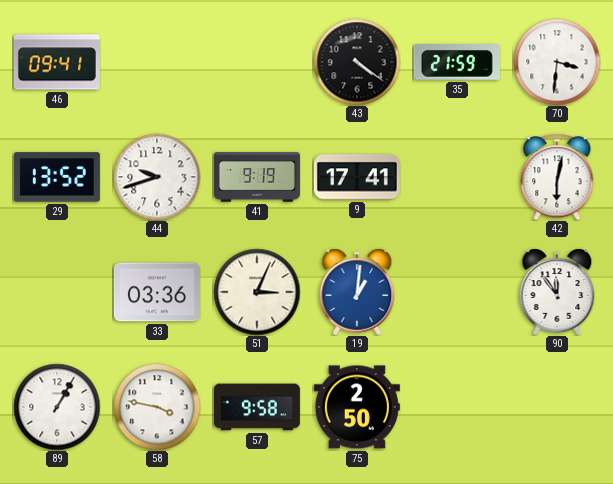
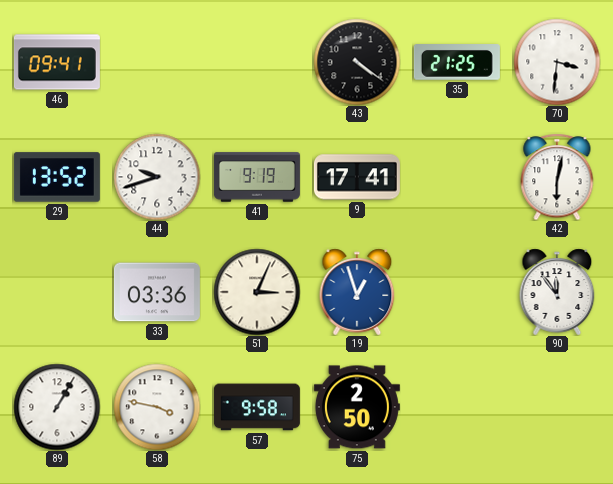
35: 21:59 -> 21:25
19: 1:01 -> 12:57
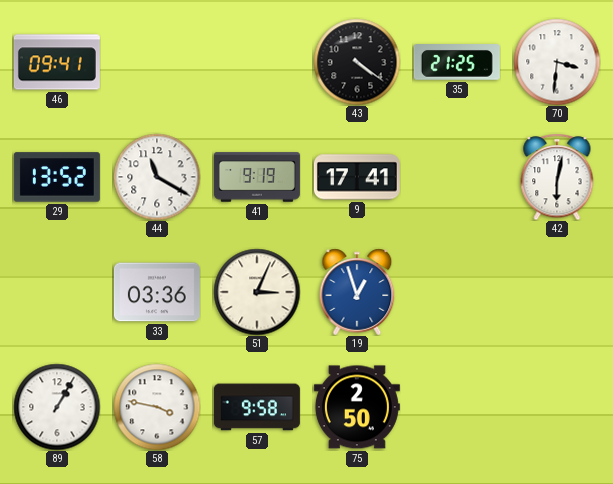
44: 9:42 -> 11:20
90: 11:54 -> none
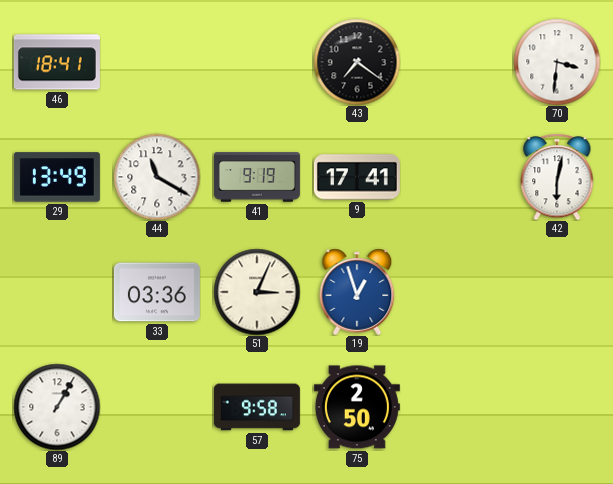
46: 09:41 -> 18:41
43: 4:21 -> 7:21
35: 21:25 -> none
29: 13:52 -> 13:49
58: 3:47 -> none
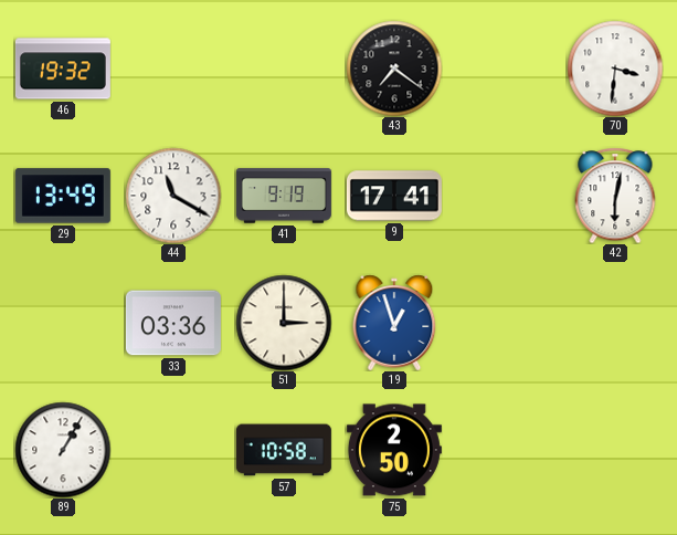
46: 18:41 -> 19:32
51: 3:04 -> 3:00
57: 9:58 -> 10:58
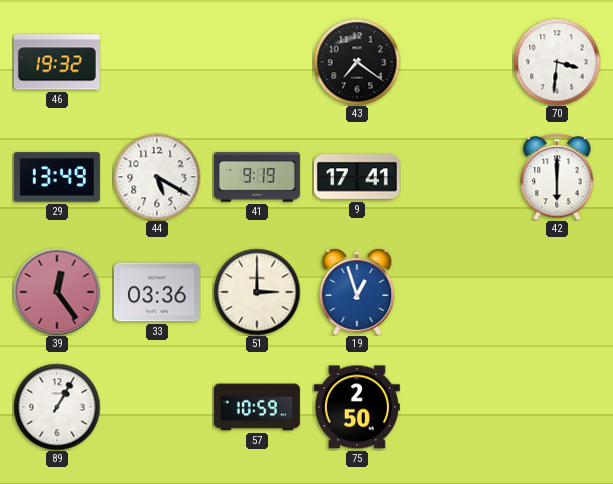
44: 11:20 -> 5:20
42: 6:02 -> 6:00
39: none -> 12:24
57: 10:58 -> 10:59
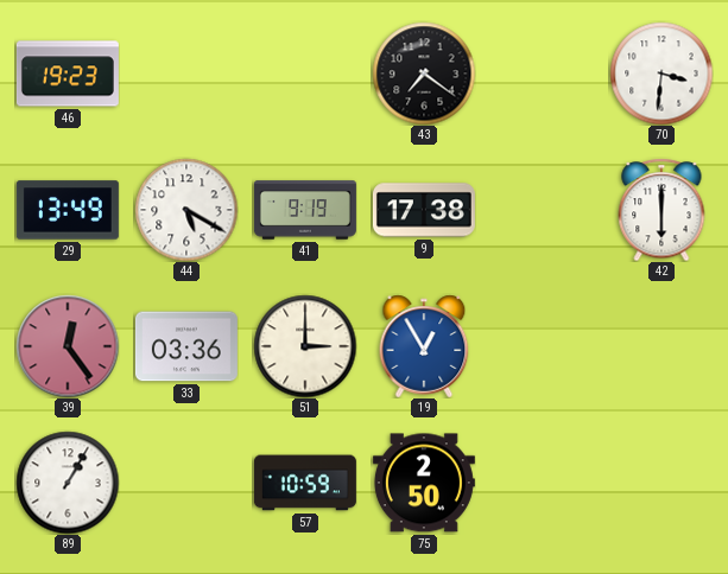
46: 19:32 -> 19:23
9: 17:41 -> 17:38
19: 12:57 -> 12:55
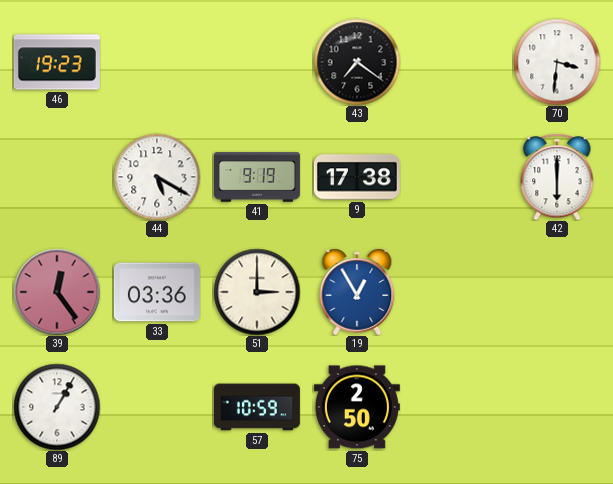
29: 13:49 -> none
